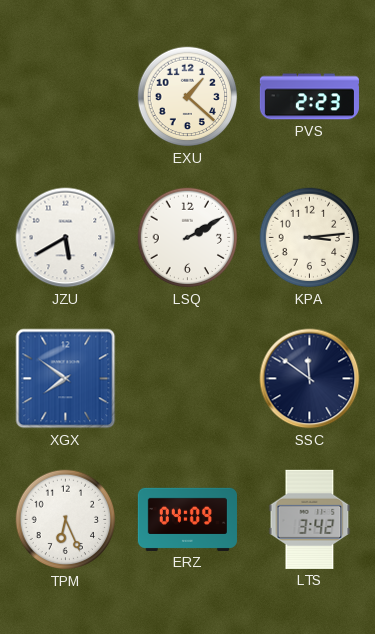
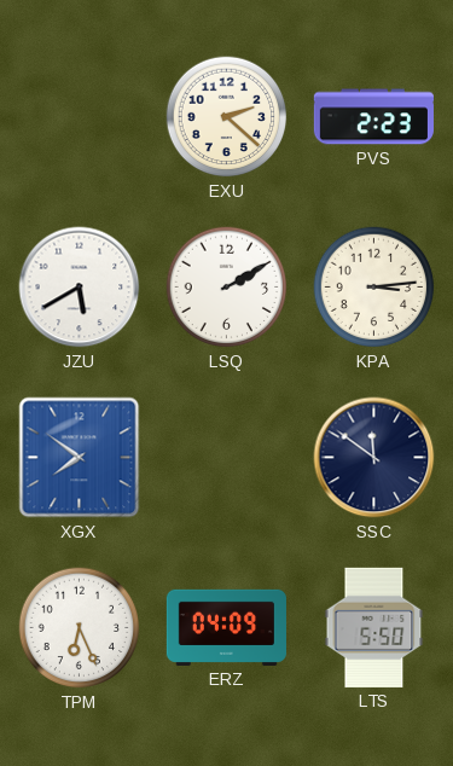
EXU: 1:22 -> 2:22
LTS: 3:42 -> 5:50
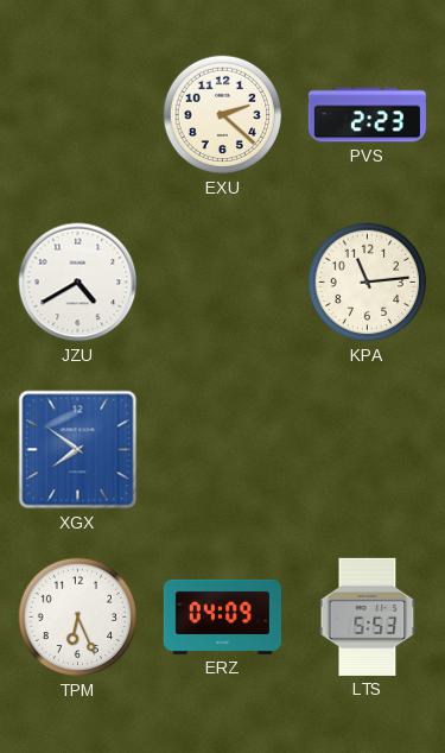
JZU: 5:40 -> 4:40
LSQ: 2:10 -> none
KPA: 3:14 -> 11:14
SSC: 11:51 -> none
LTS: 5:50 -> 5:53
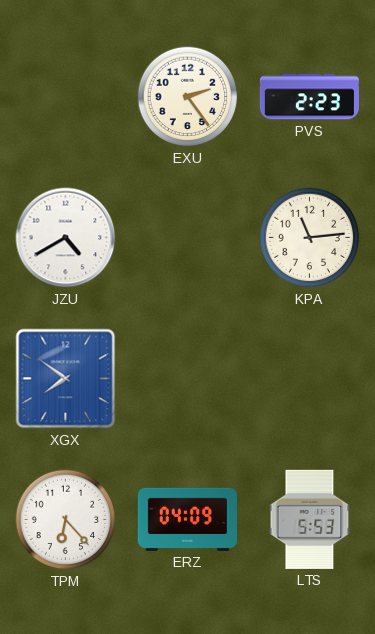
EXU: 2:22 -> 2:24
TPM: 6:26 -> 6:23
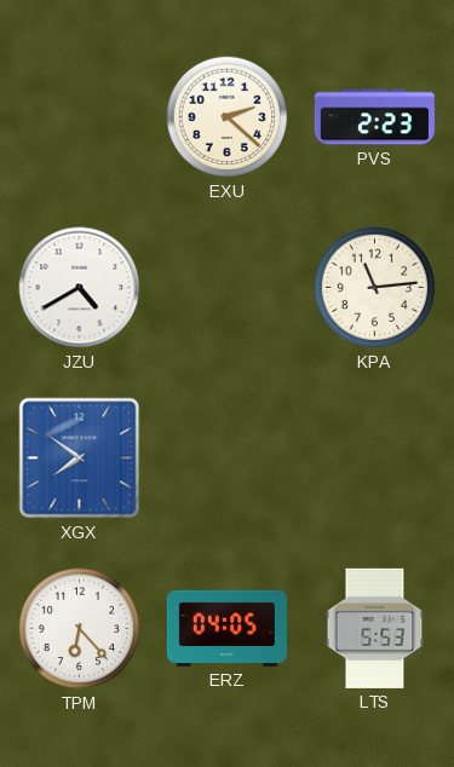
EXU: 2:24 -> 2:22
ERZ: 04:09 -> 04:05
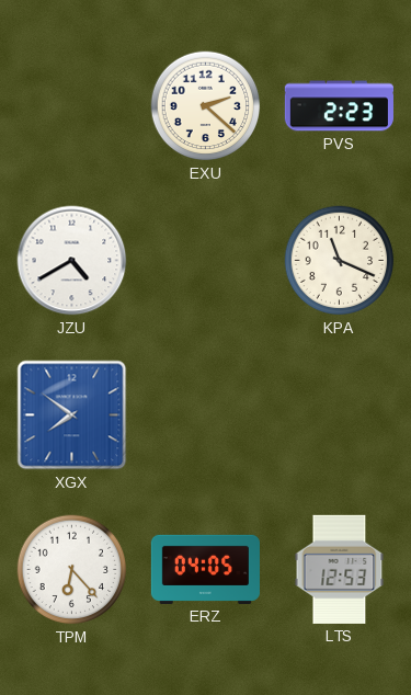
KPA: 11:14 -> 11:19
LTS: 5:53 -> 12:53
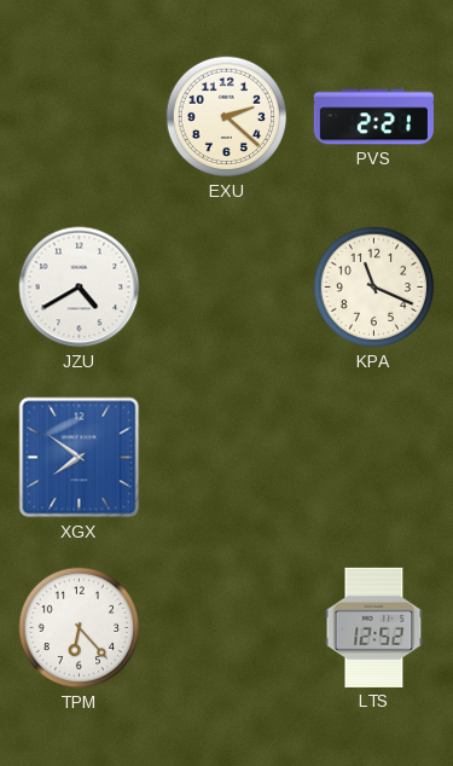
PVS: 2:23 -> 2:21
ERZ: 04:05 -> none
LTS: 12:53 -> 12:52
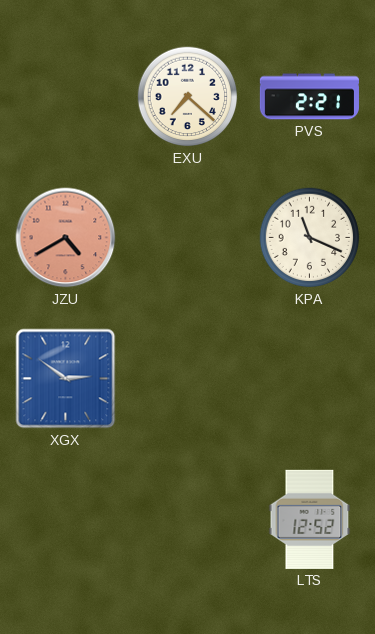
EXU: 2:22 -> 7:22
JZU dial: white -> salmon
XGX: 7:51 -> 2:51
TPM: 6:23 -> none
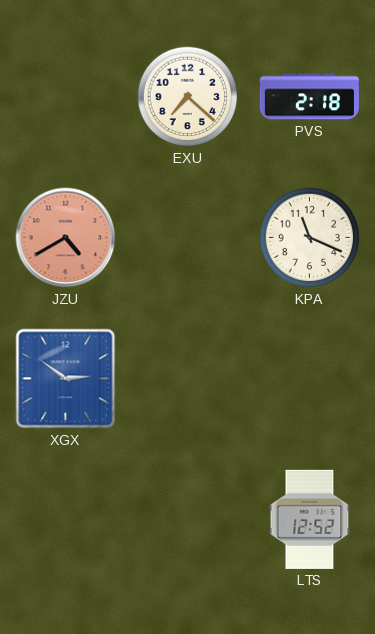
PVS: 2:21 -> 2:18
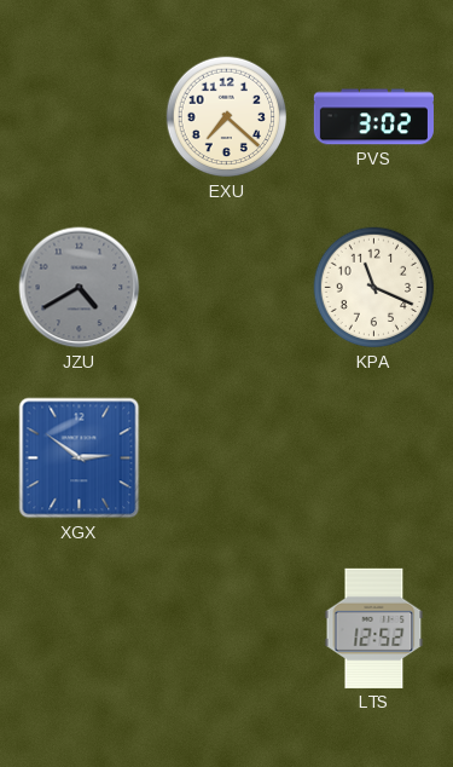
PVS: 2:18 -> 3:02
JZU dial: salmon -> grey
